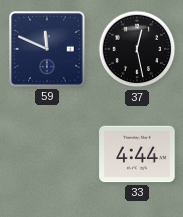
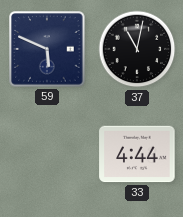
59: 11:49 -> 5:49
37: 12:28 -> 11:02
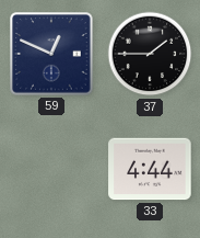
59: 5:49 -> 12:49
37: 11:02 -> 1:45
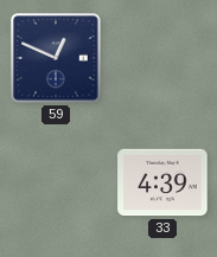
37: 1:45 -> none
33: 4:44 -> 4:39
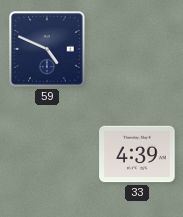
59: 12:49 -> 4:49
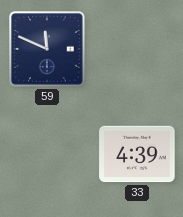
59: 4:49 -> 11:49
